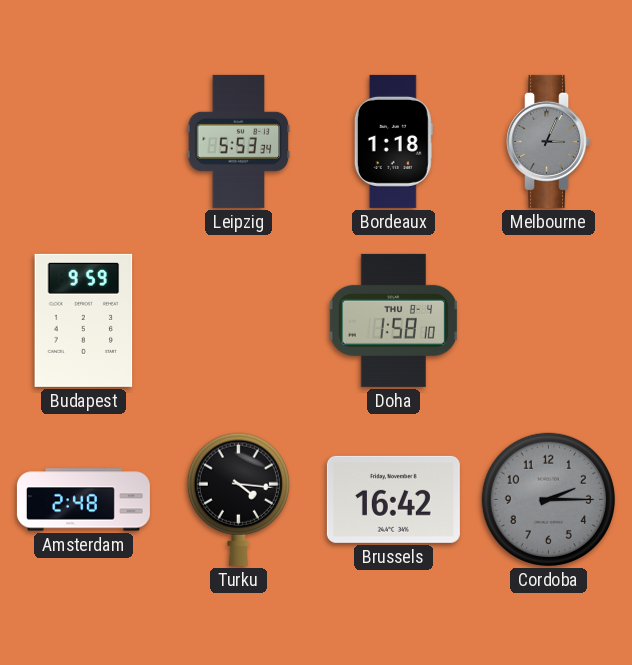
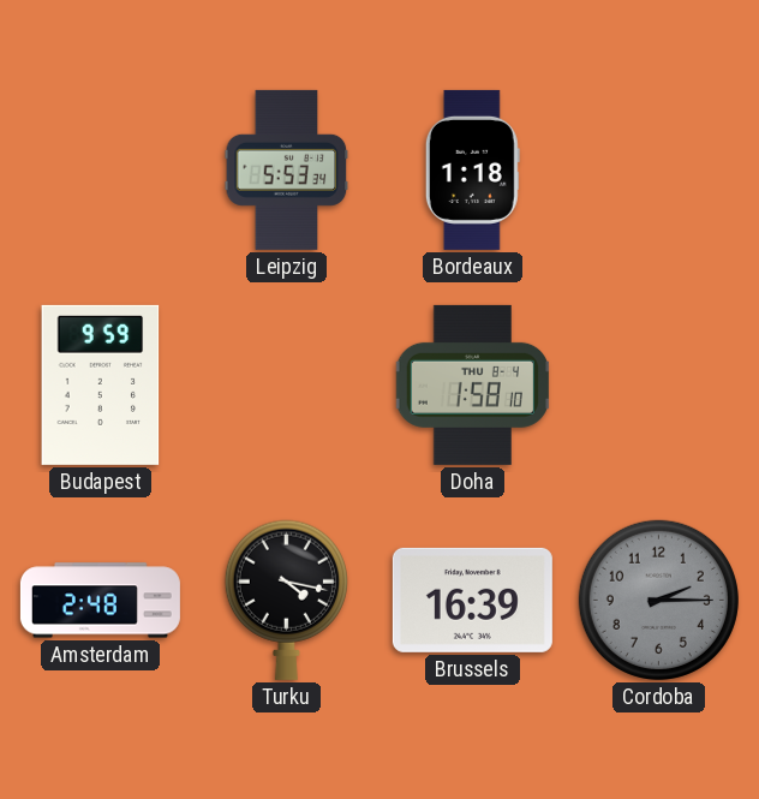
Melbourne: 3:04 -> none
Turku: 4:16 -> 4:17
Brussels: 16:42 -> 16:39
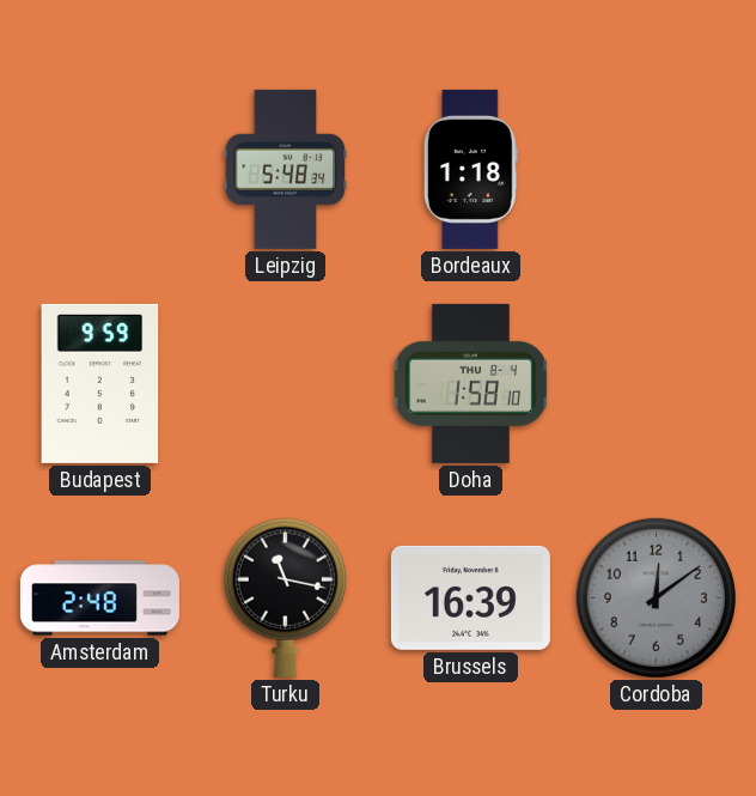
Leipzig: 5:53 -> 5:48
Turku: 4:17 -> 11:17
Cordoba: 2:15 -> 12:09
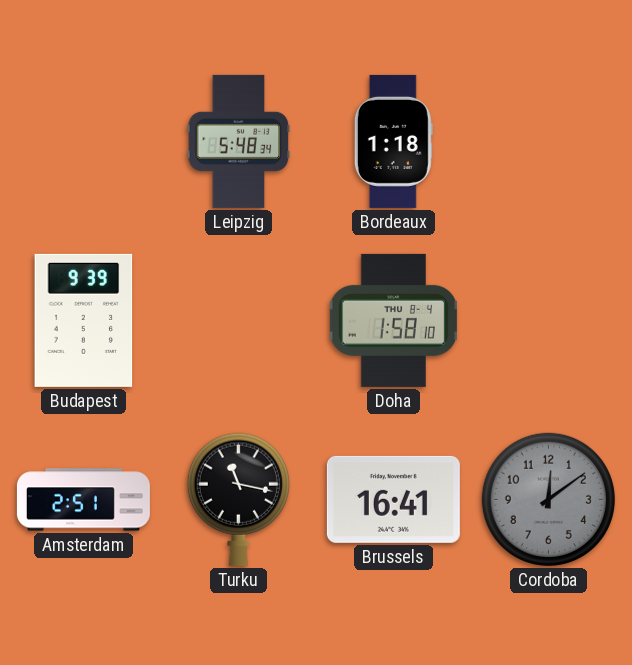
Budapest: 9:59 -> 9:39
Amsterdam: 2:48 -> 2:51
Brussels: 16:39 -> 16:41
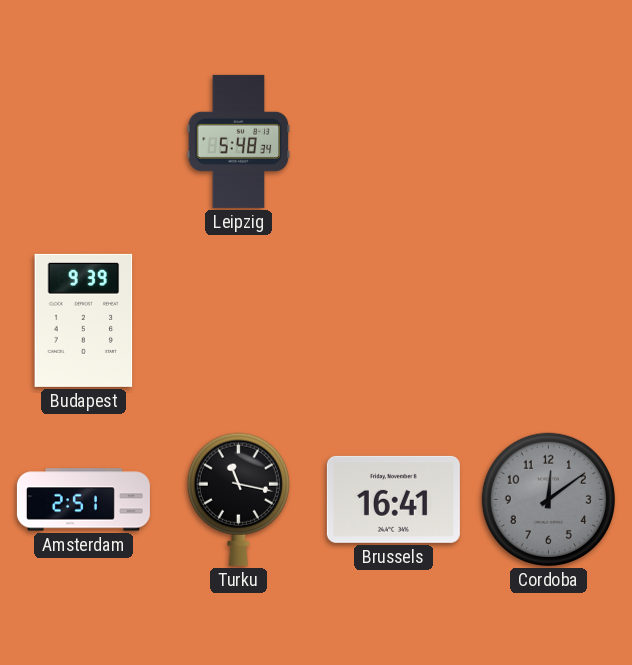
Bordeaux: 1:18 -> none
Doha: 1:58 -> none
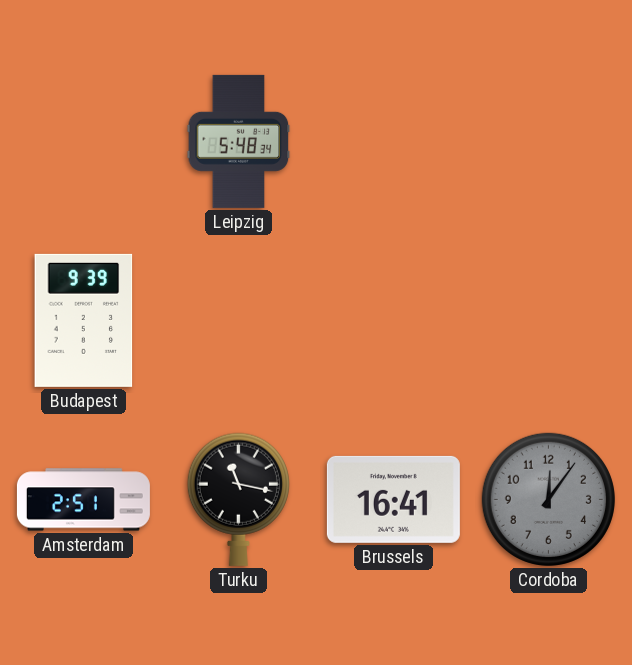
Cordoba: 12:09 -> 12:06
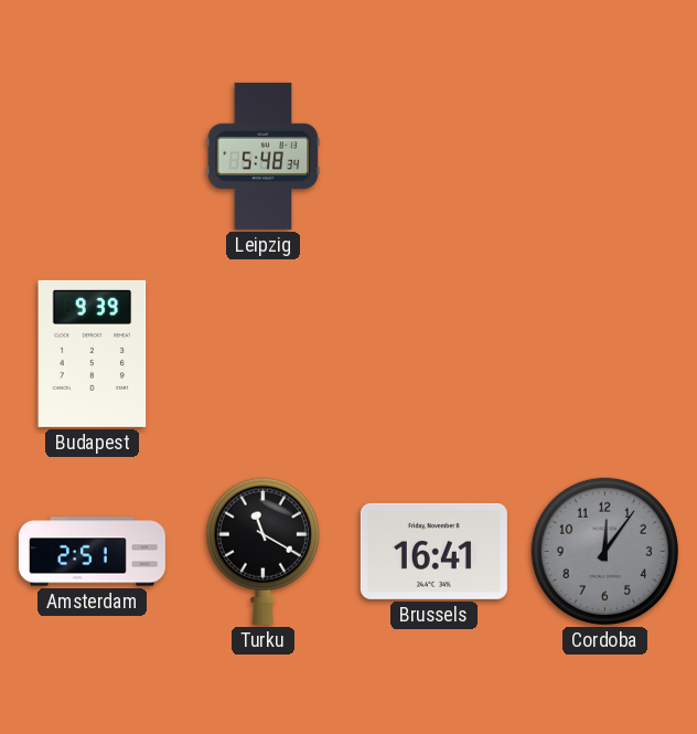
Turku: 11:17 -> 11:20
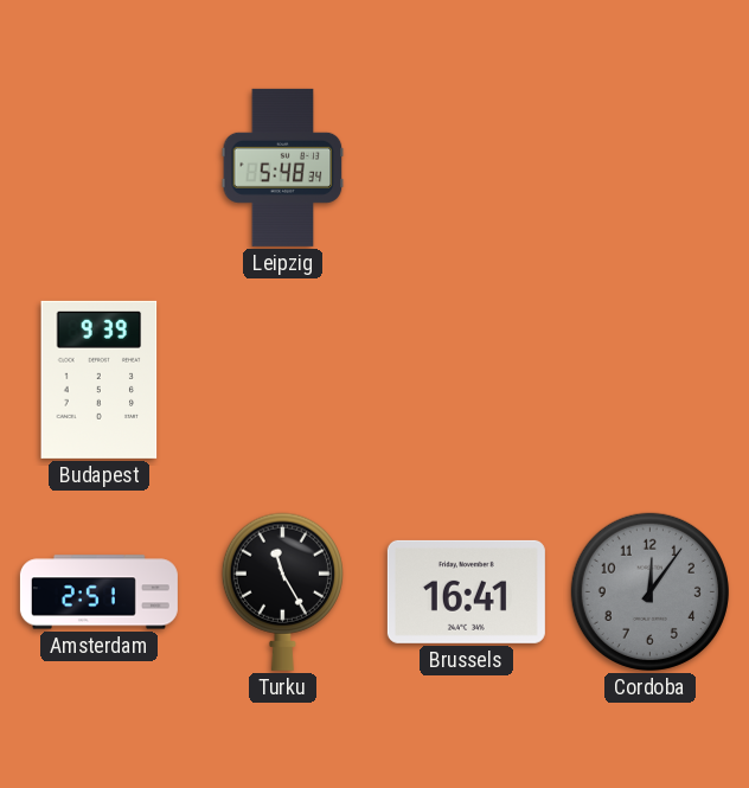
Turku: 11:20 -> 11:25
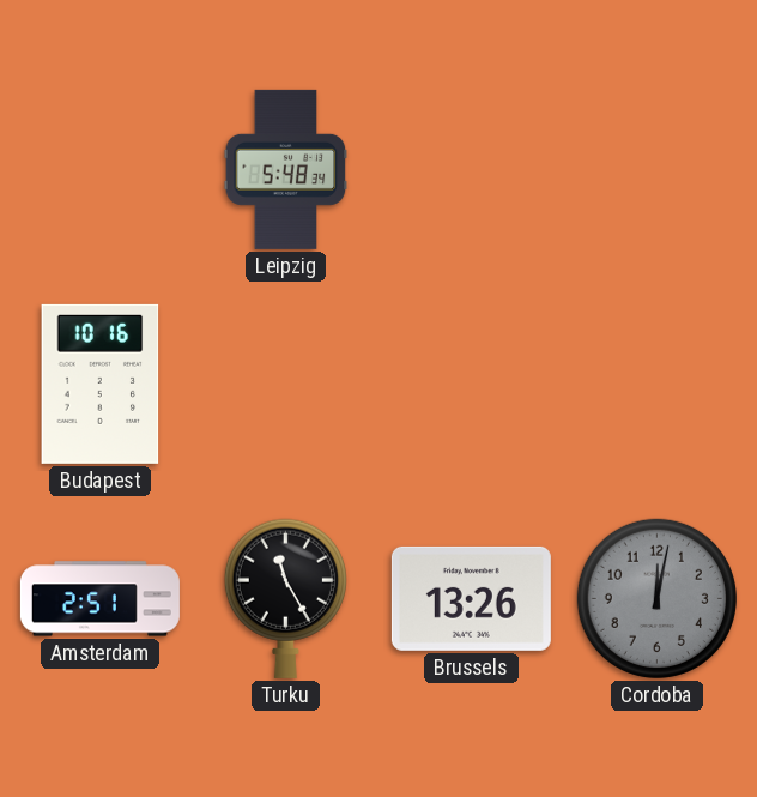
Budapest: 9:39 -> 10:16
Brussels: 16:41 -> 13:26
Cordoba: 12:06 -> 12:02
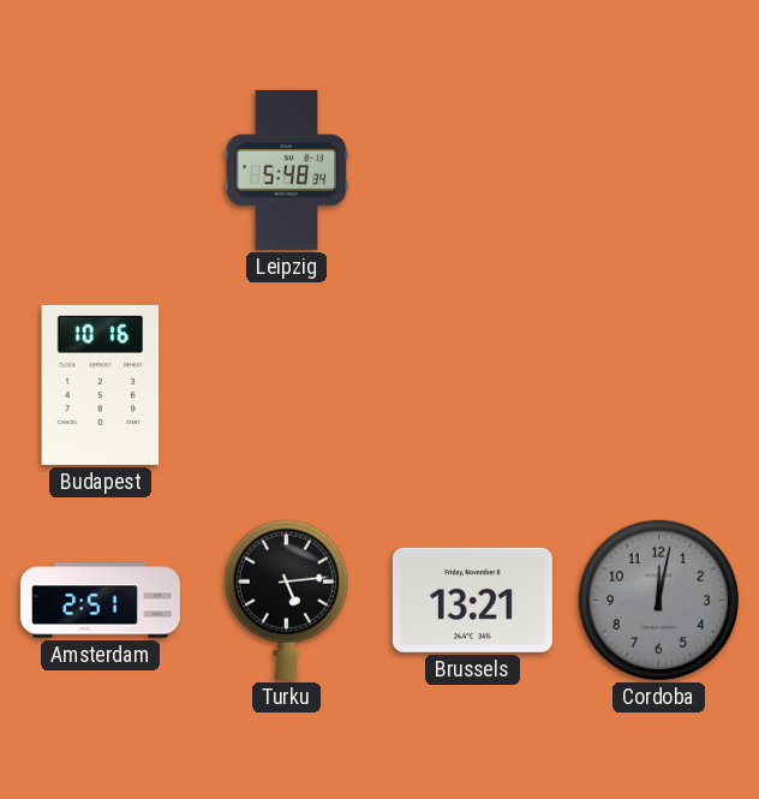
Turku: 11:25 -> 5:14
Brussels: 13:26 -> 13:21
